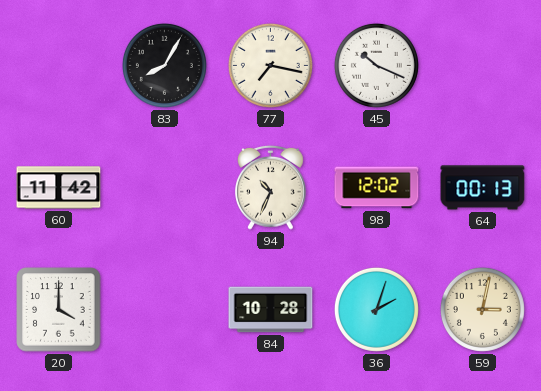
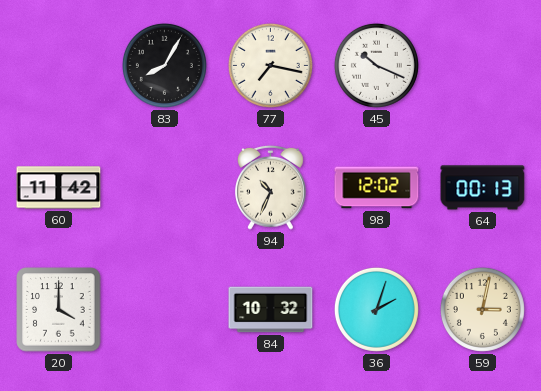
84: 10:28 -> 10:32
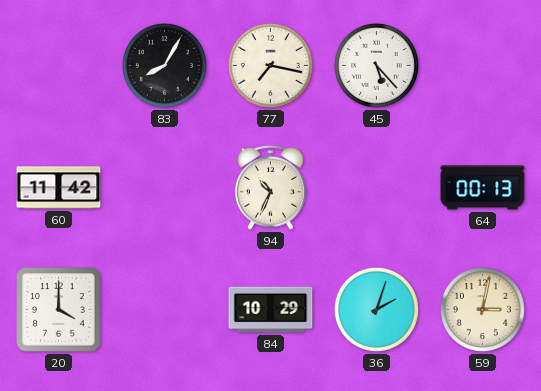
45: 10:19 -> 5:23
98: 12:02 -> none
84: 10:32 -> 10:29
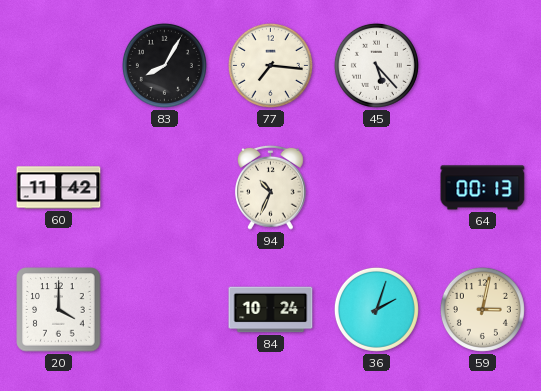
77: 7:17 -> 7:16
84: 10:29 -> 10:24
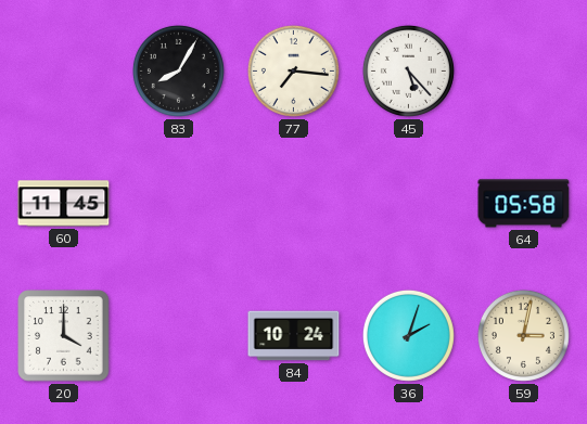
60: 11:42 -> 11:45
94: 10:34 -> none
64: 00:13 -> 05:58
